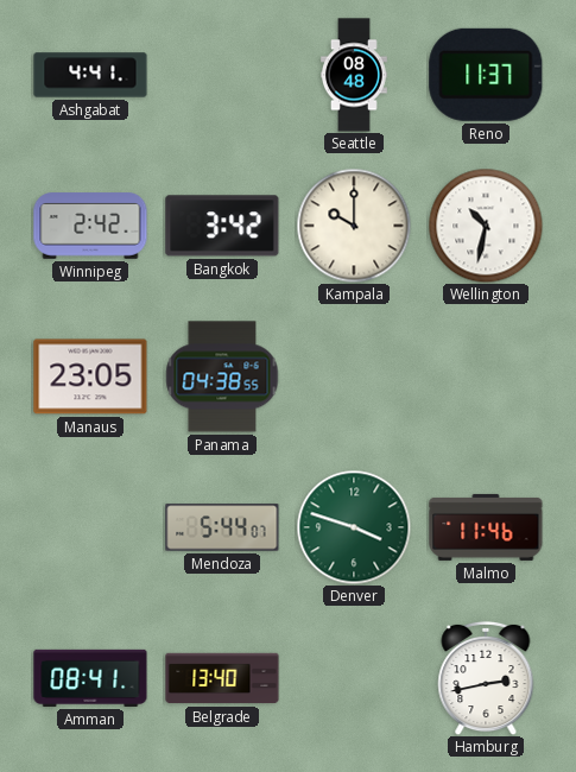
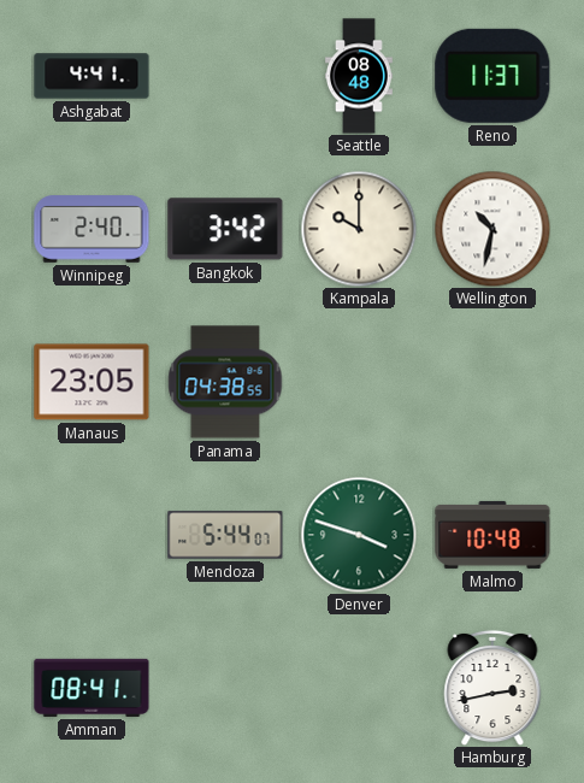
Winnipeg: 2:42 -> 2:40
Malmo: 11:46 -> 10:48
Belgrade: 13:40 -> none
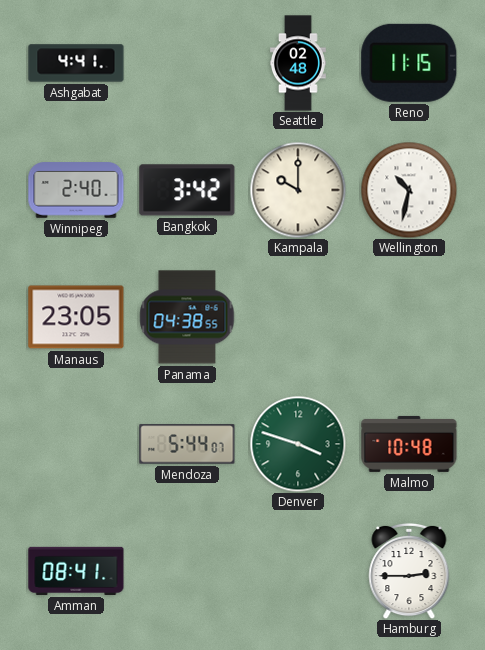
Seattle: 08:48 -> 02:48
Reno: 11:37 -> 11:15
Hamburg: 2:43 -> 2:45
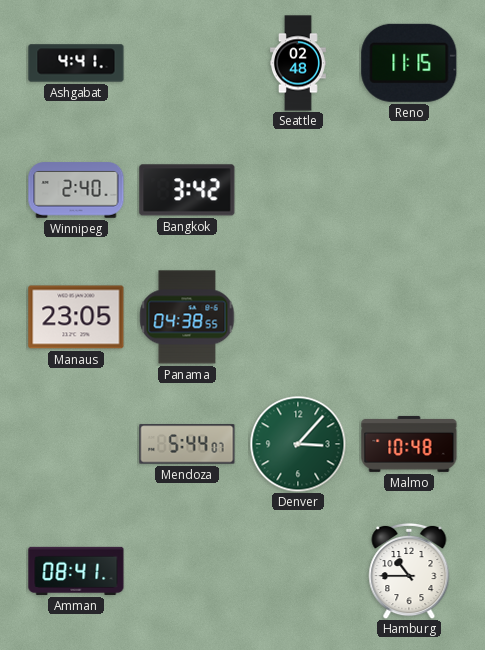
Kampala: 10:00 -> none
Wellington: 10:32 -> none
Denver: 3:48 -> 3:07
Hamburg: 2:45 -> 10:45
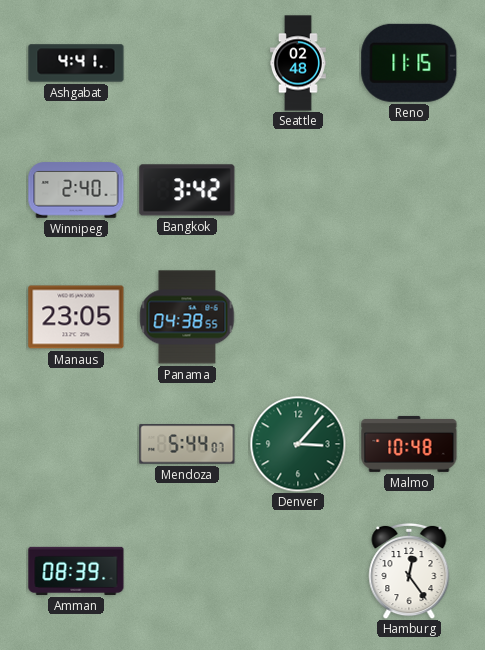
Amman: 08:41 -> 08:39
Hamburg: 10:45 -> 12:24
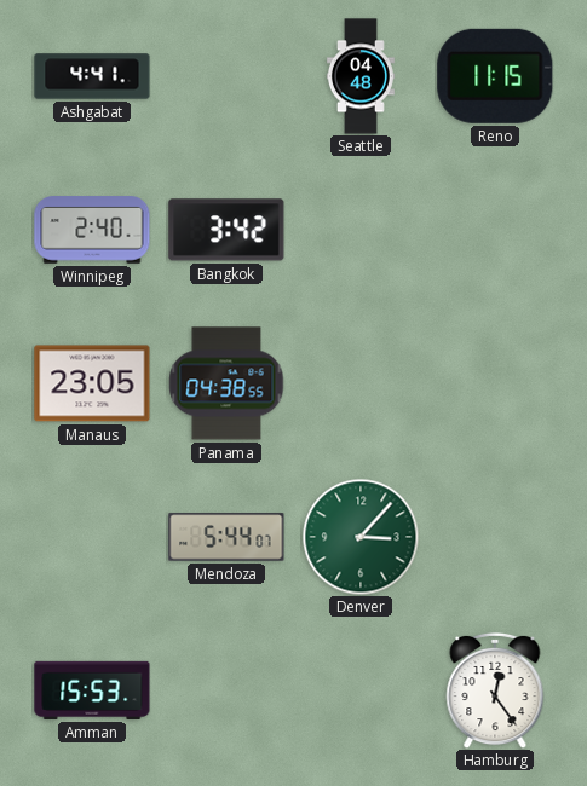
Seattle: 02:48 -> 04:48
Malmo: 10:48 -> none
Amman: 08:39 -> 15:53
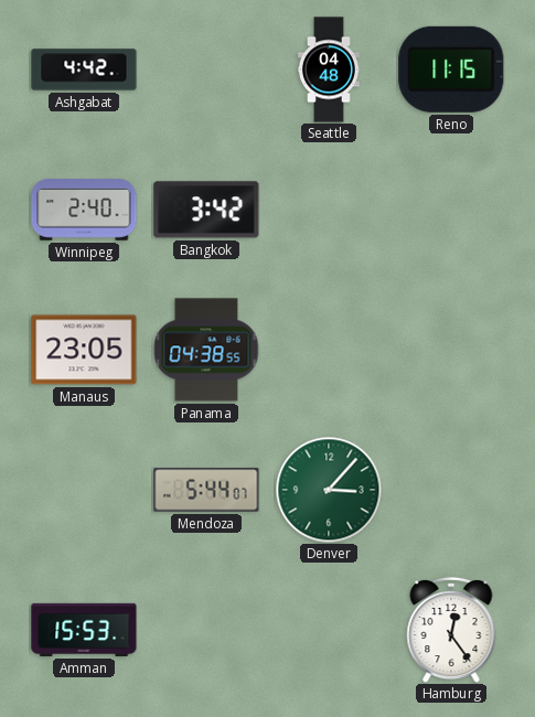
Ashgabat: 4:41 -> 4:42
